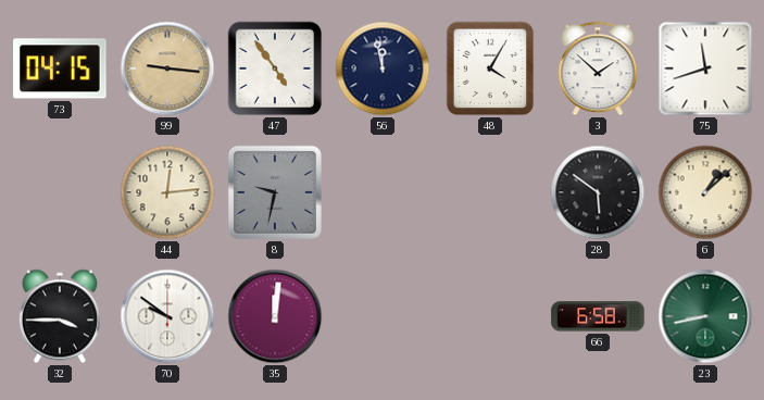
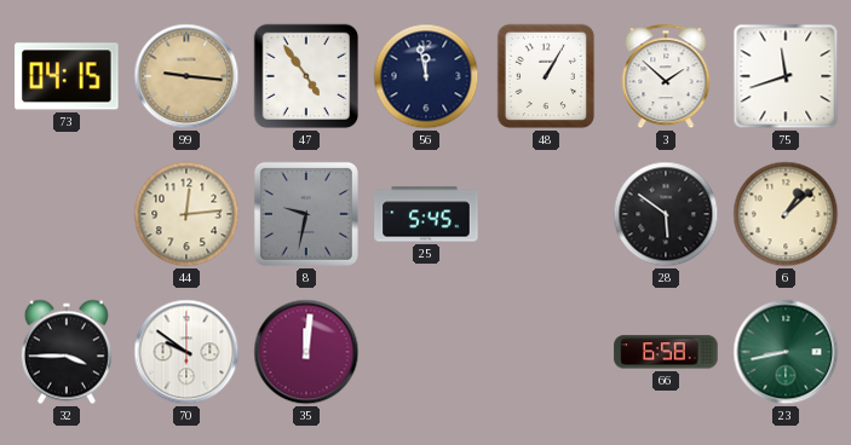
48: 4:05 -> 1:05
25: none -> 5:45
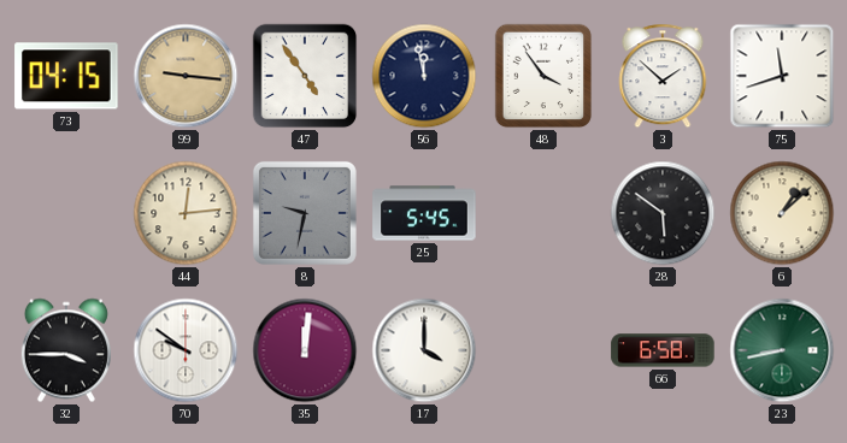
48: 1:05 -> 3:54
17: none -> 4:00
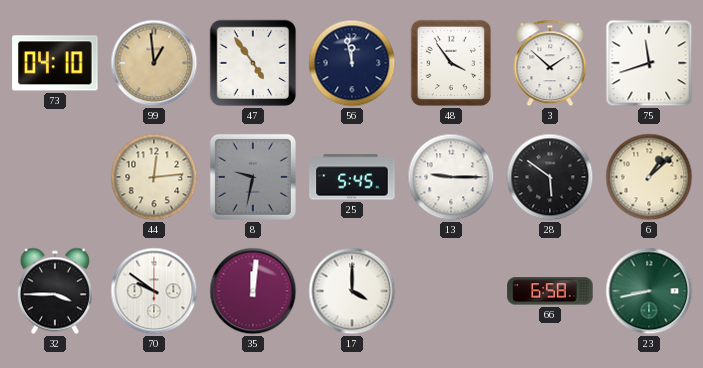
73: 04:15 -> 04:10
99: 9:16 -> 12:59
13: none -> 9:15
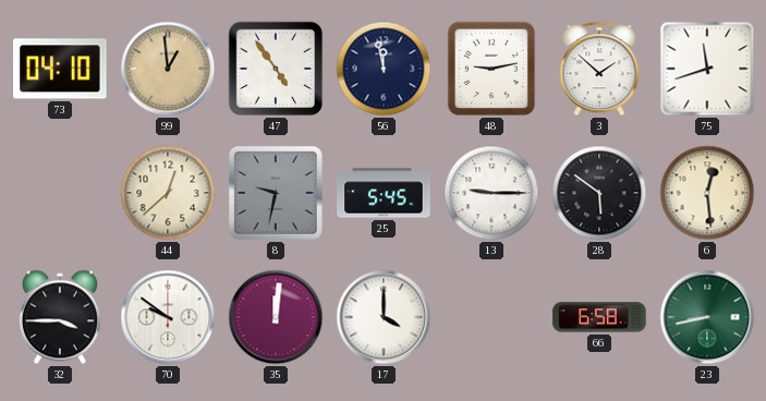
48: 3:54 -> 9:13
44: 12:14 -> 12:38
6: 1:08 -> 12:29
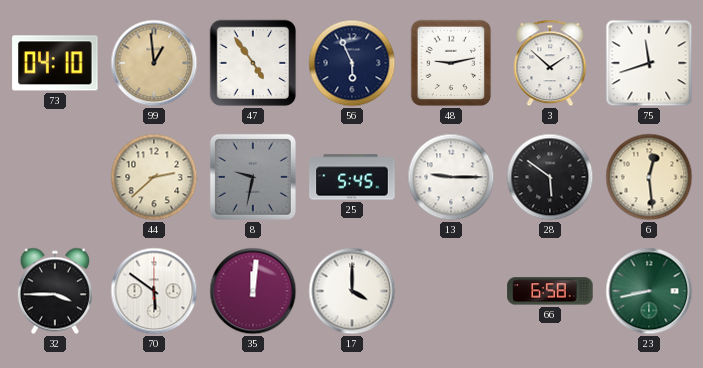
56: 11:58 -> 5:56
44: 12:38 -> 2:38
70: 9:51 -> 5:51
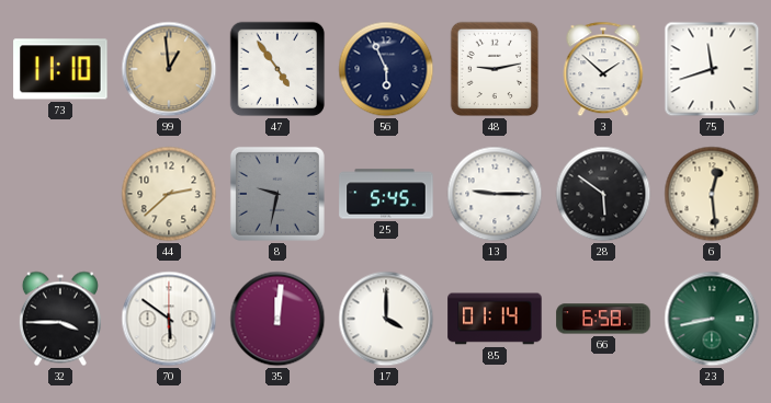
73: 04:10 -> 11:10
85: none -> 01:14
